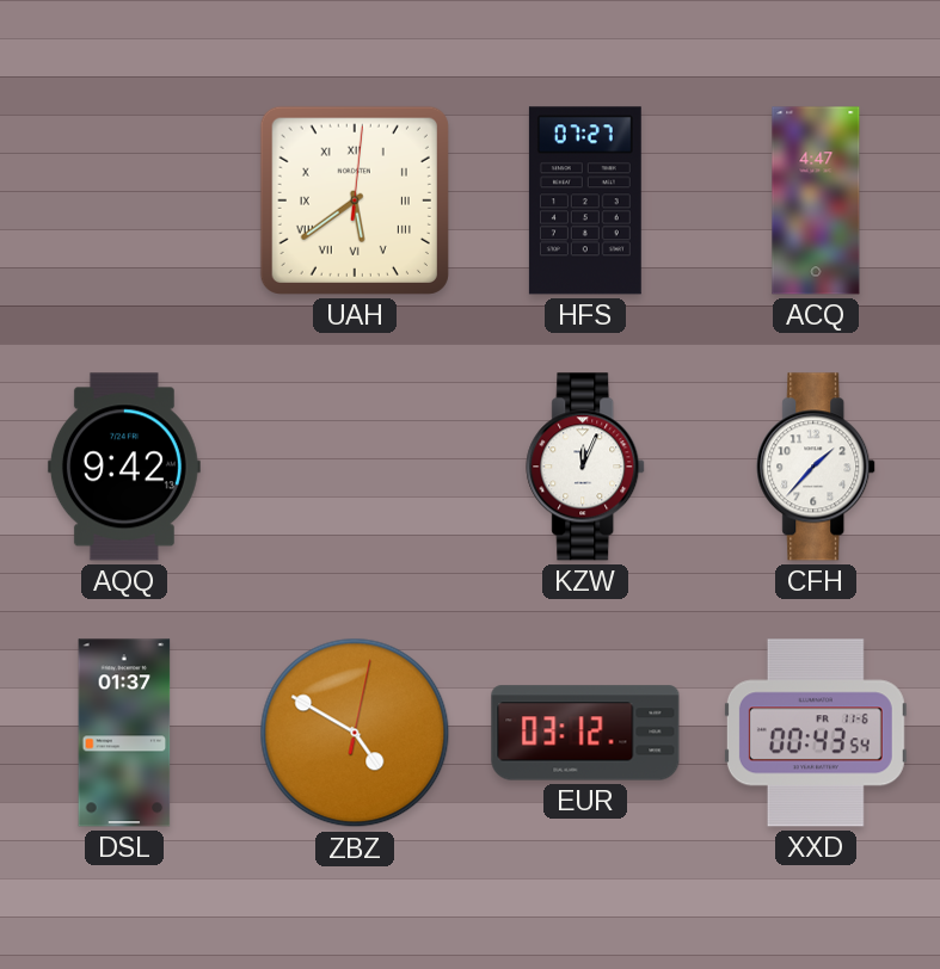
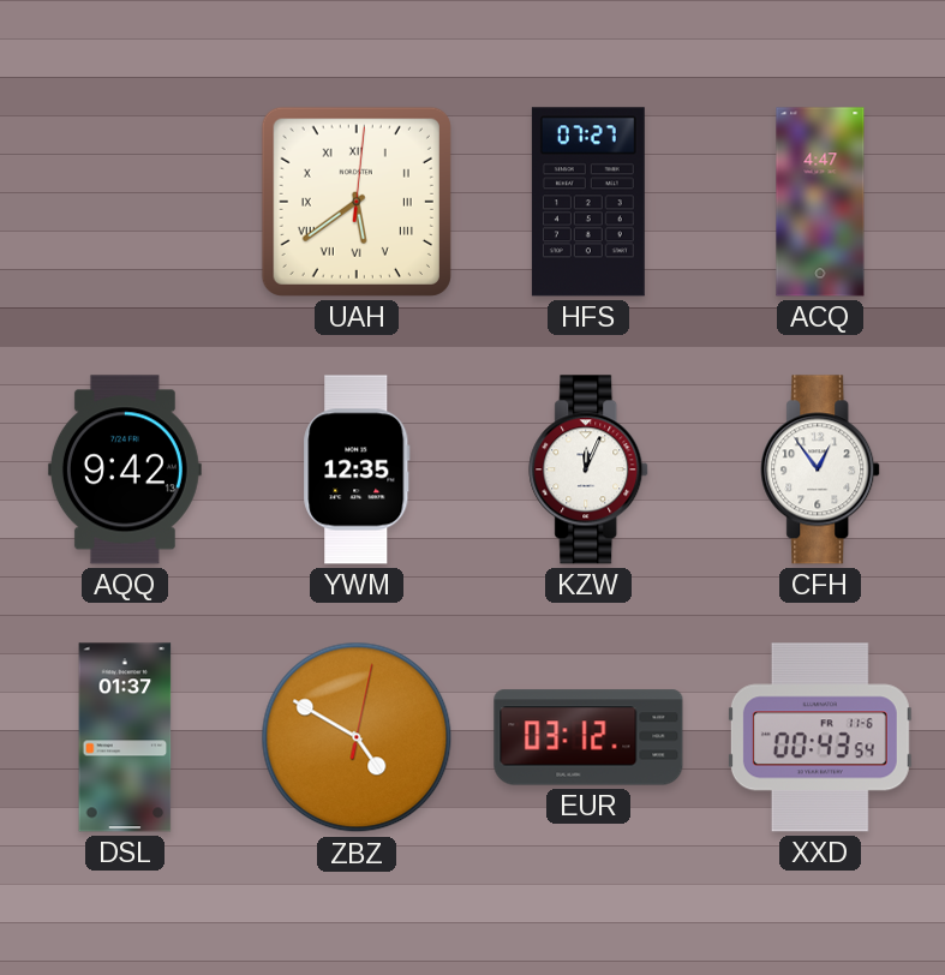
YWM: none -> 12:35
CFH: 1:37 -> 12:54
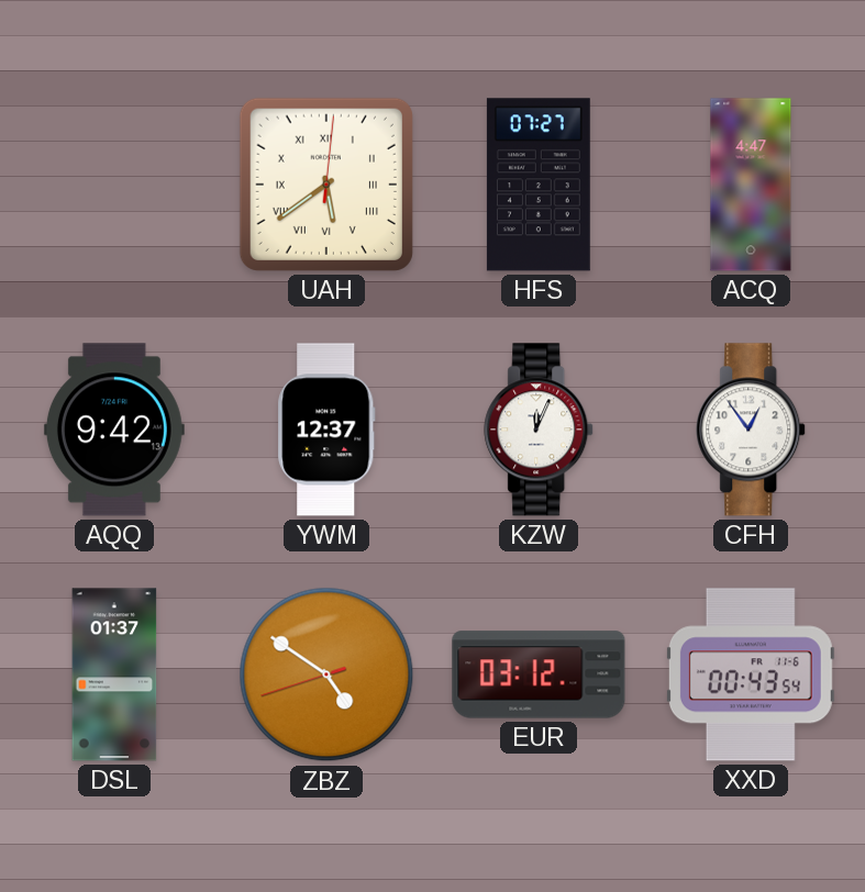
YWM: 12:35 -> 12:37
ZBZ: 4:50:02 -> 4:50:42
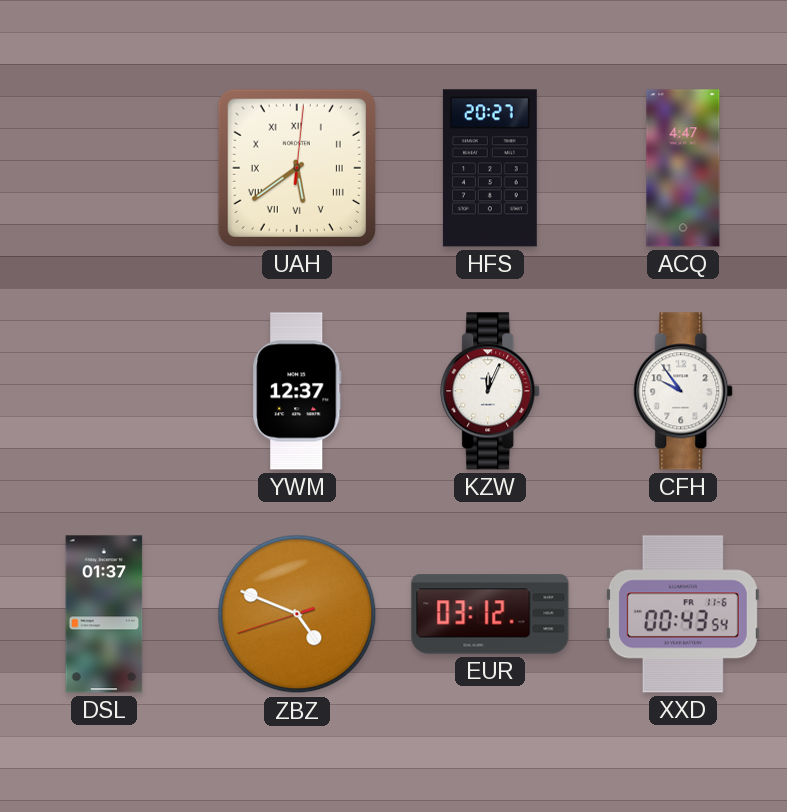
HFS: 07:27 -> 20:27
AQQ: 9:42 -> none
CFH: 12:54 -> 9:54
ZBZ: 4:50 -> 4:48
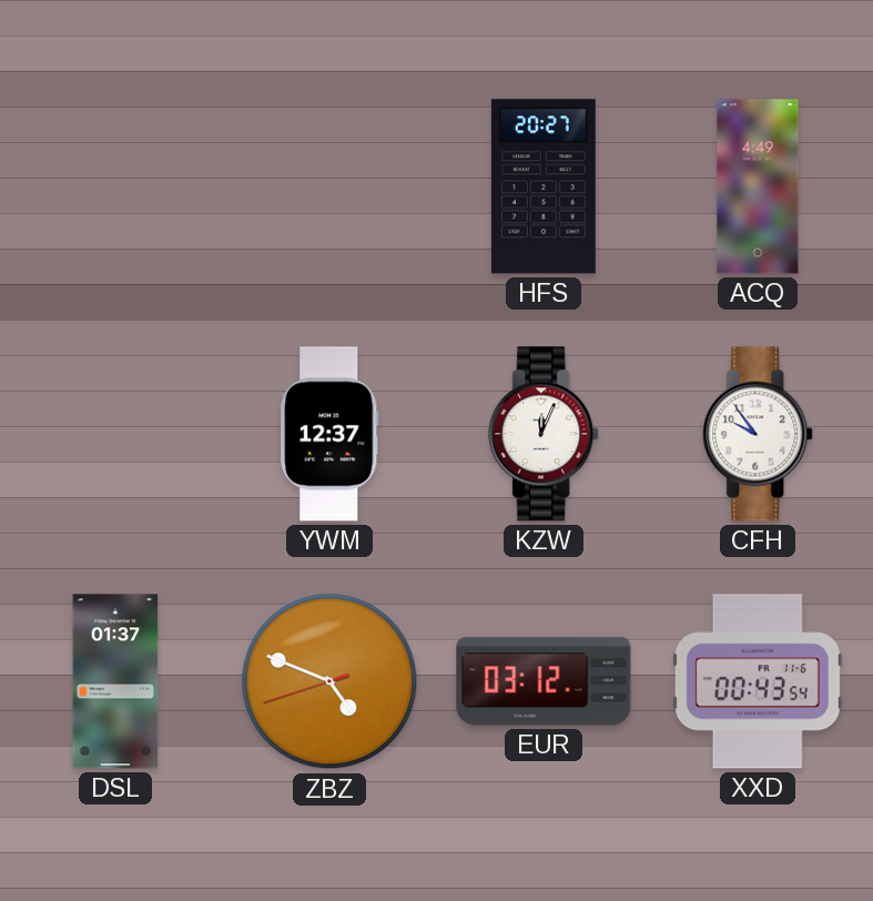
UAH: 5:39 -> none
ACQ: 4:47 -> 4:49
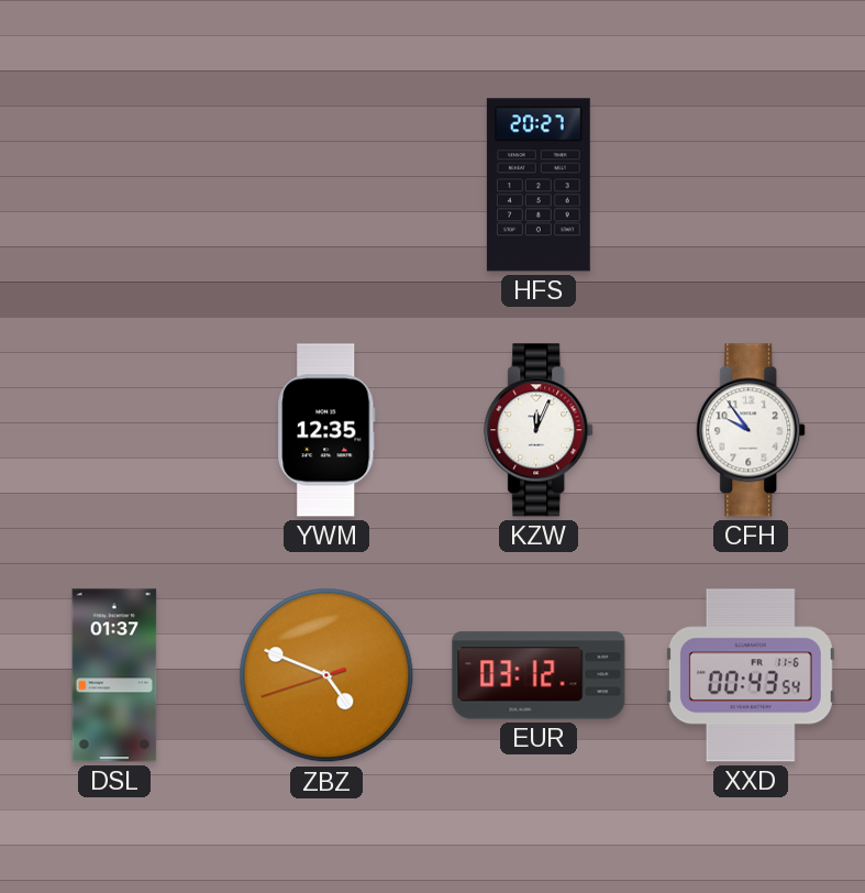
ACQ: 4:49 -> none
YWM: 12:37 -> 12:35
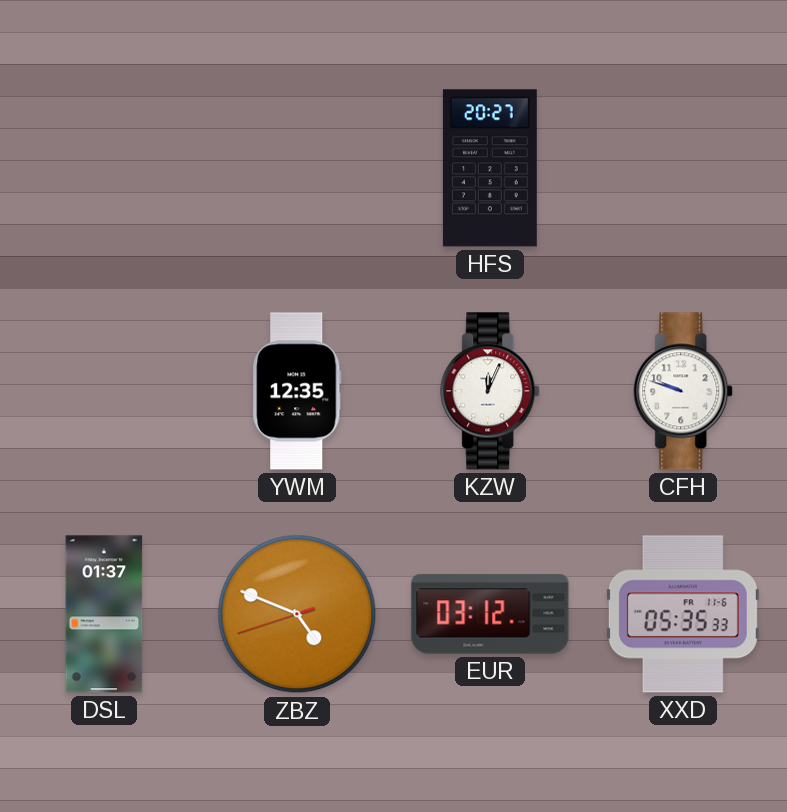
CFH: 9:54 -> 9:48
XXD: 00:43 -> 05:35
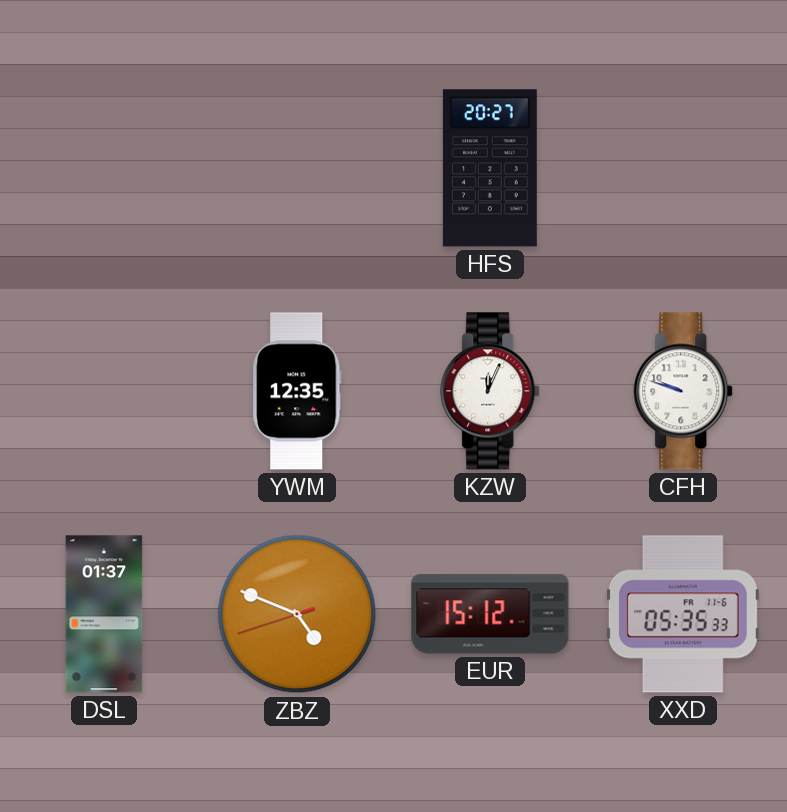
EUR: 03:12 -> 15:12
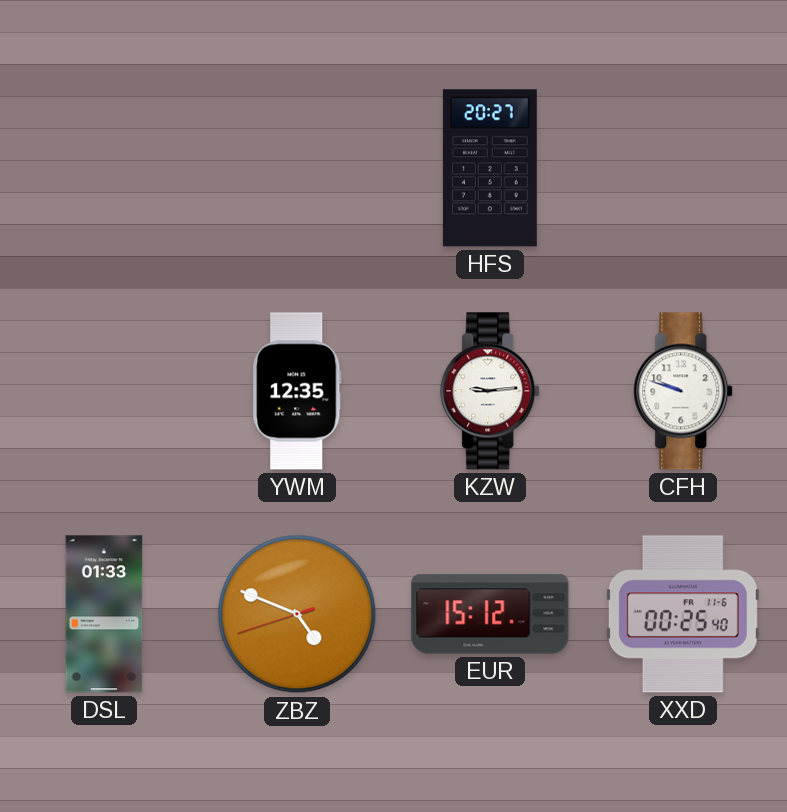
KZW: 12:04 -> 9:14
DSL: 01:37 -> 01:33
XXD: 05:35 -> 00:25
